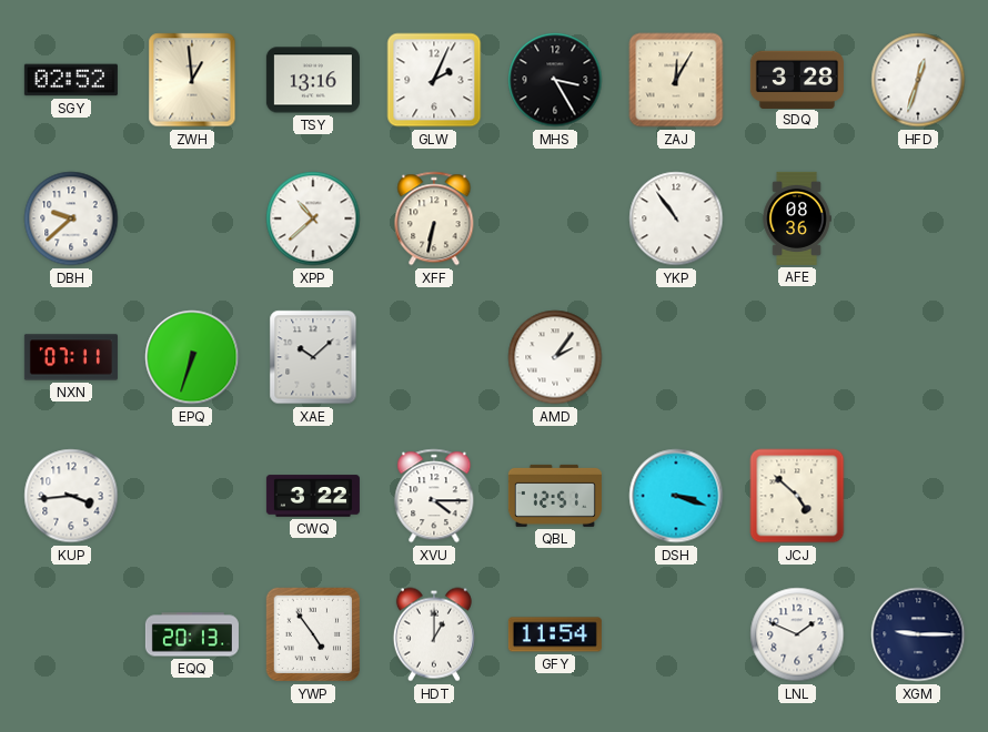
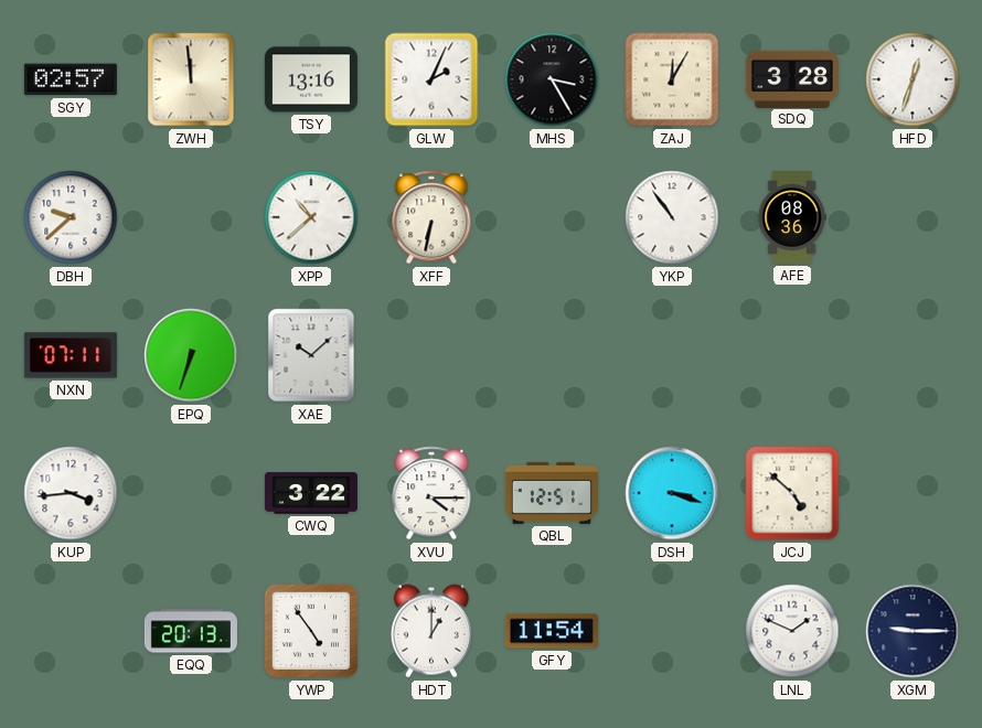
SGY: 02:52 -> 02:57
ZWH: 12:59 -> 11:59
AMD: 2:06 -> none
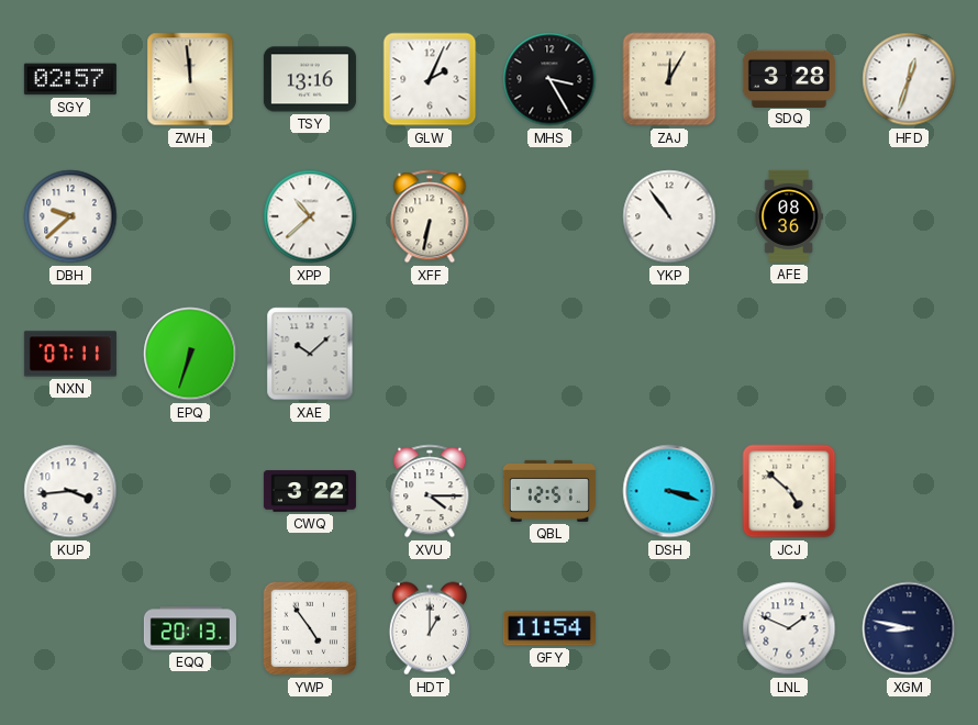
XGM: 9:15 -> 8:47
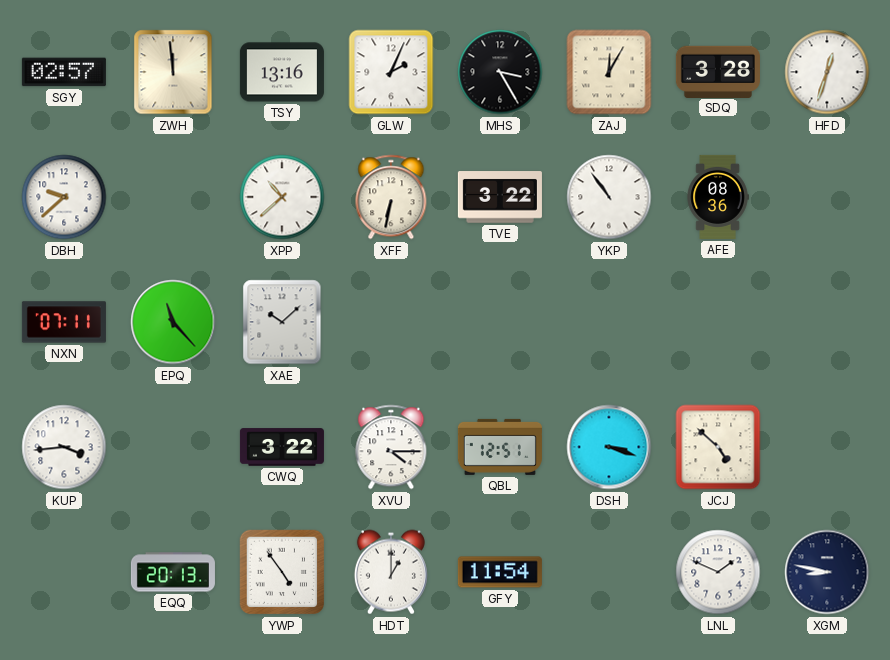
TVE: none -> 3:22
EPQ: 6:33 -> 11:23
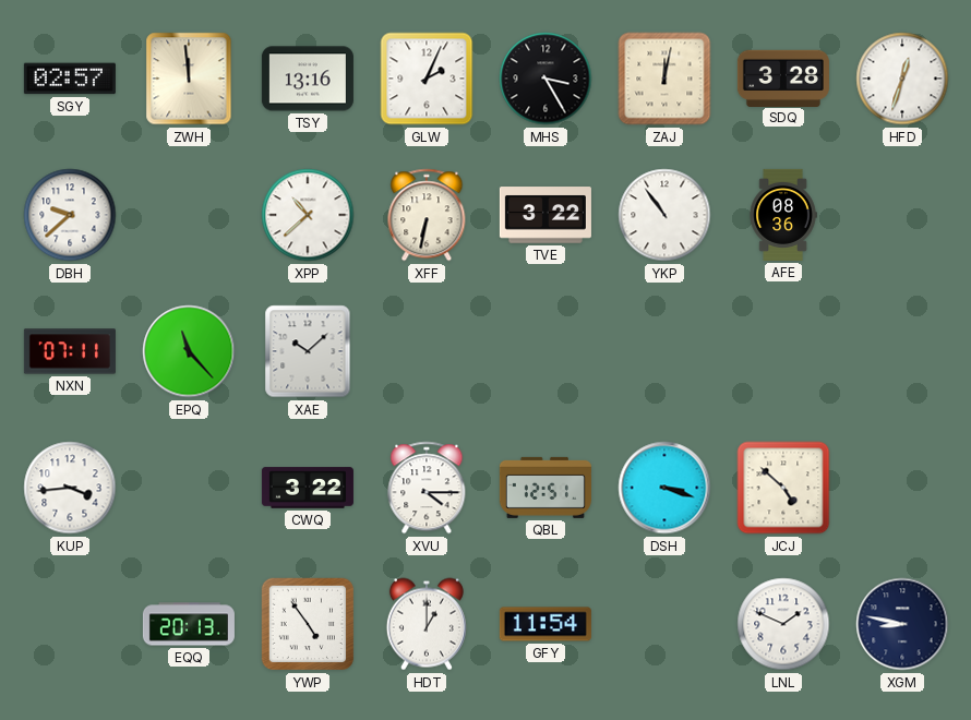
ZAJ: 12:05 -> 12:02
